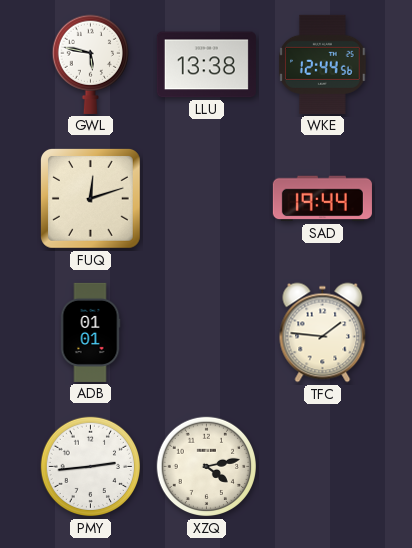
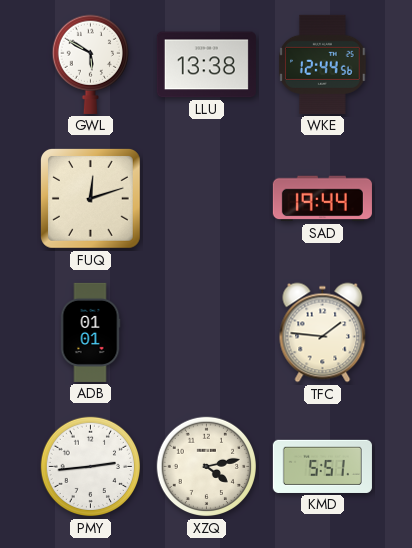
GWL: 5:47 -> 5:50
KMD: none -> 5:51
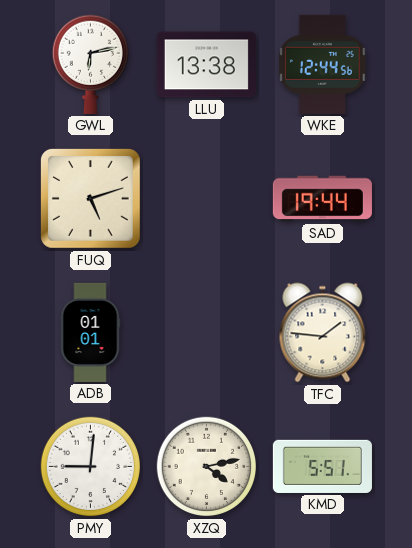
GWL: 5:50 -> 6:13
FUQ: 12:12 -> 5:12
PMY: 2:44 -> 9:01
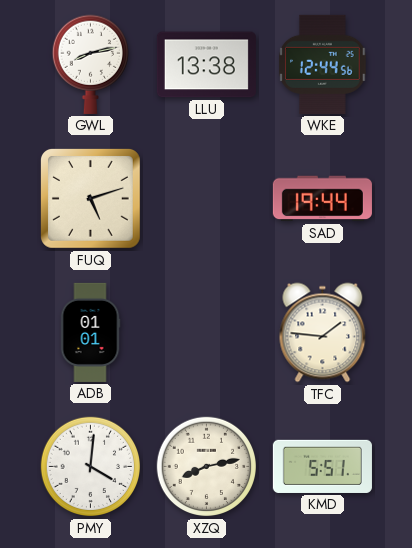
GWL: 6:13 -> 8:13
PMY: 9:01 -> 4:01
XZQ: 4:13 -> 8:13
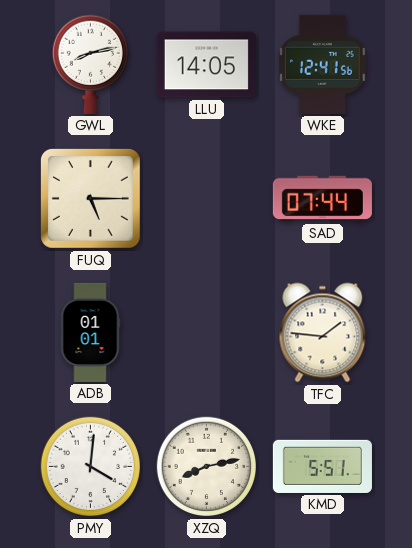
LLU: 13:38 -> 14:05
WKE: 12:44 -> 12:41
FUQ: 5:12 -> 5:15
SAD: 19:44 -> 07:44
